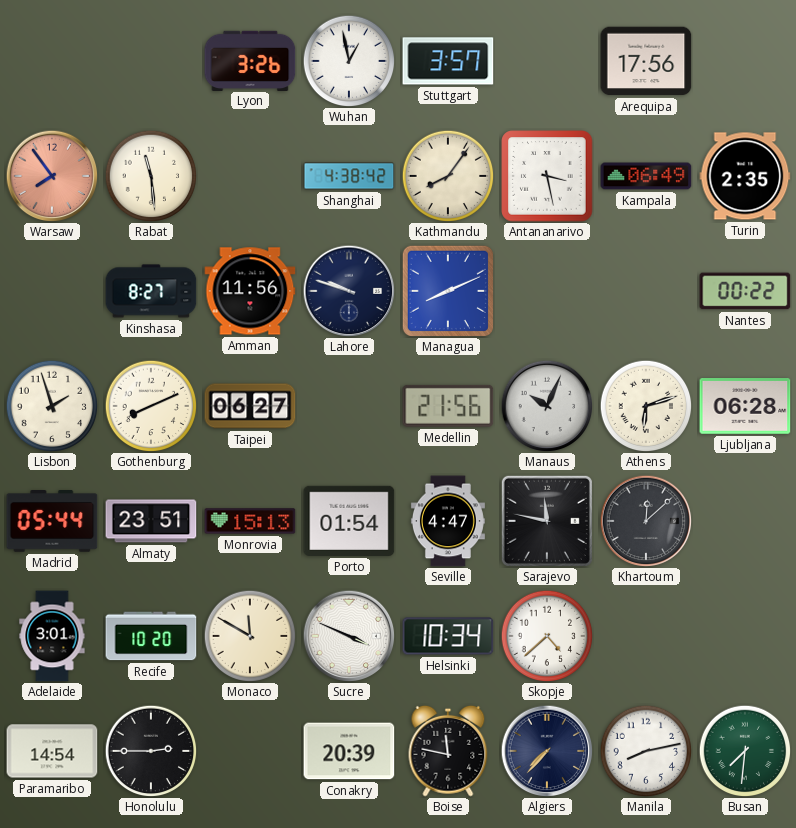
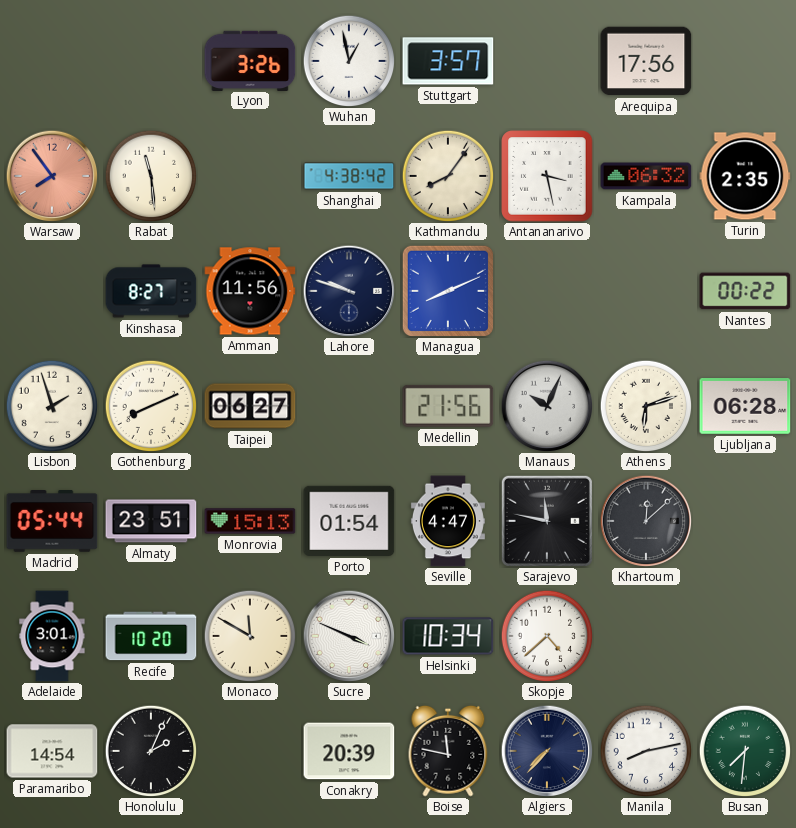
Kampala: 06:49 -> 06:32
Honolulu: 2:45 -> 2:04
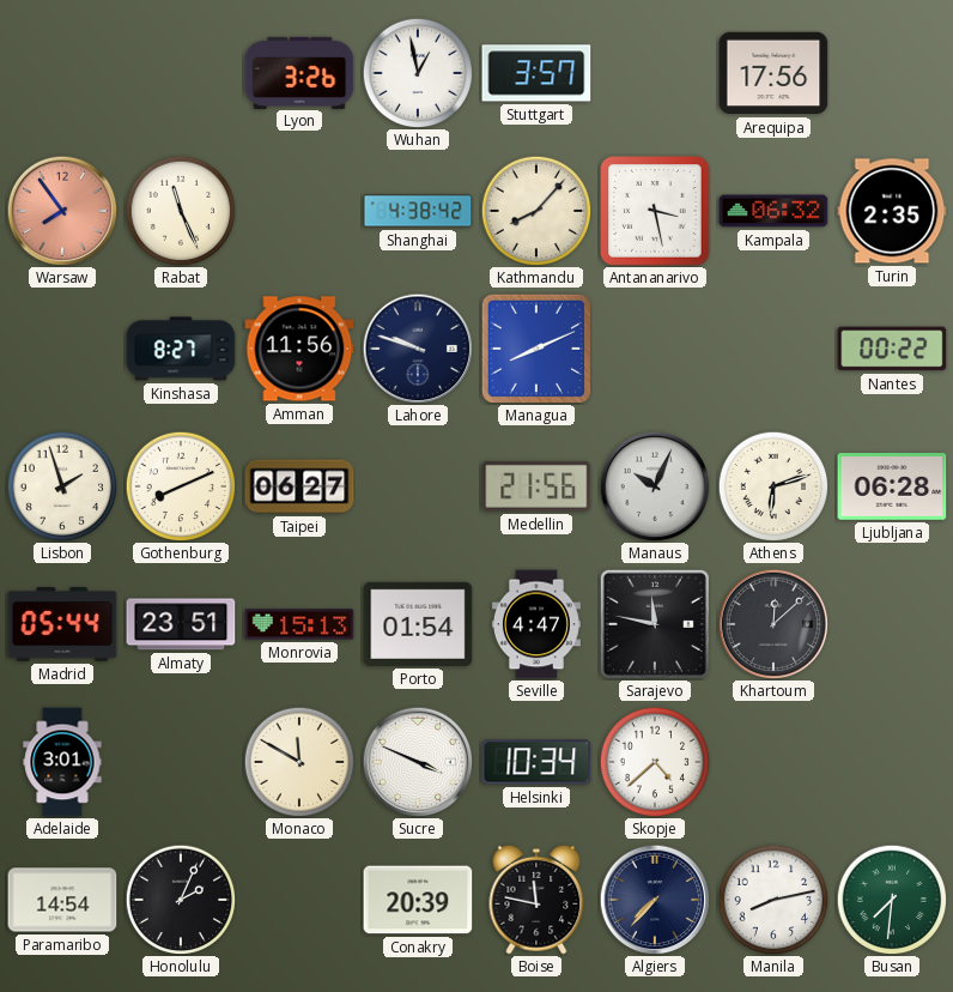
Rabat: 11:29 -> 11:26
Kathmandu: 8:06 -> 8:07
Recife: 10:20 -> none
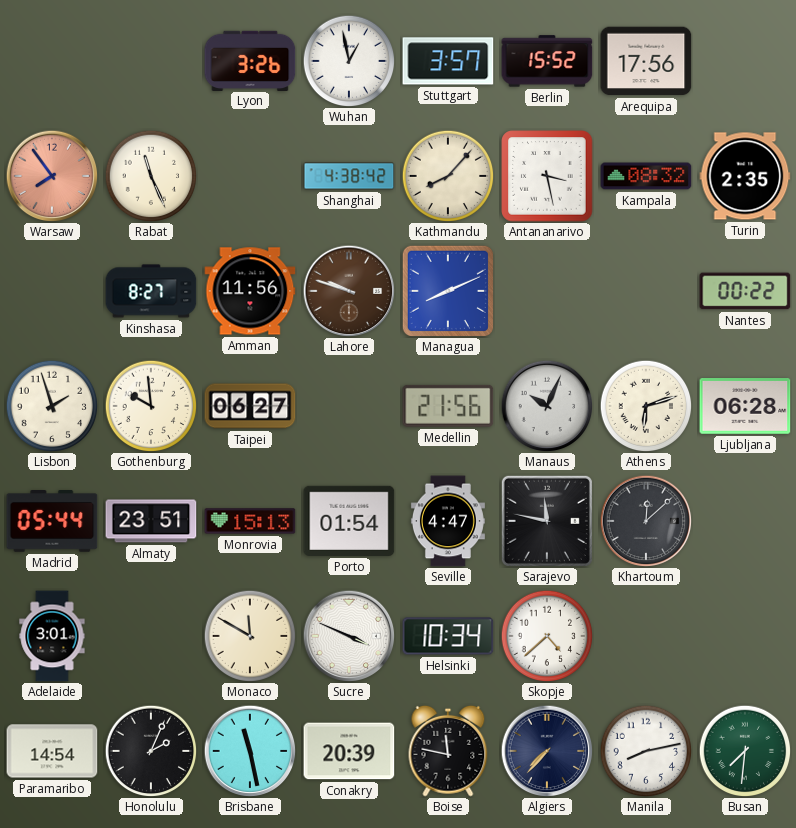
Berlin: none -> 15:52
Kampala: 06:32 -> 08:32
Lahore dial: navy -> brown
Gothenburg: 8:11 -> 9:59
Brisbane: none -> 11:28
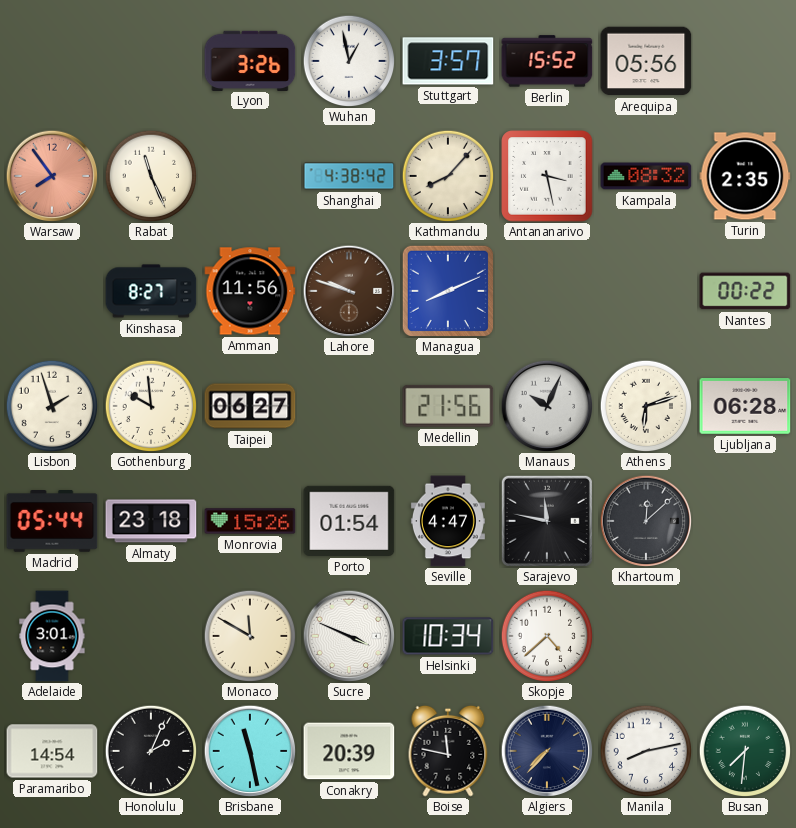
Arequipa: 17:56 -> 05:56
Almaty: 23:51 -> 23:18
Monrovia: 15:13 -> 15:26
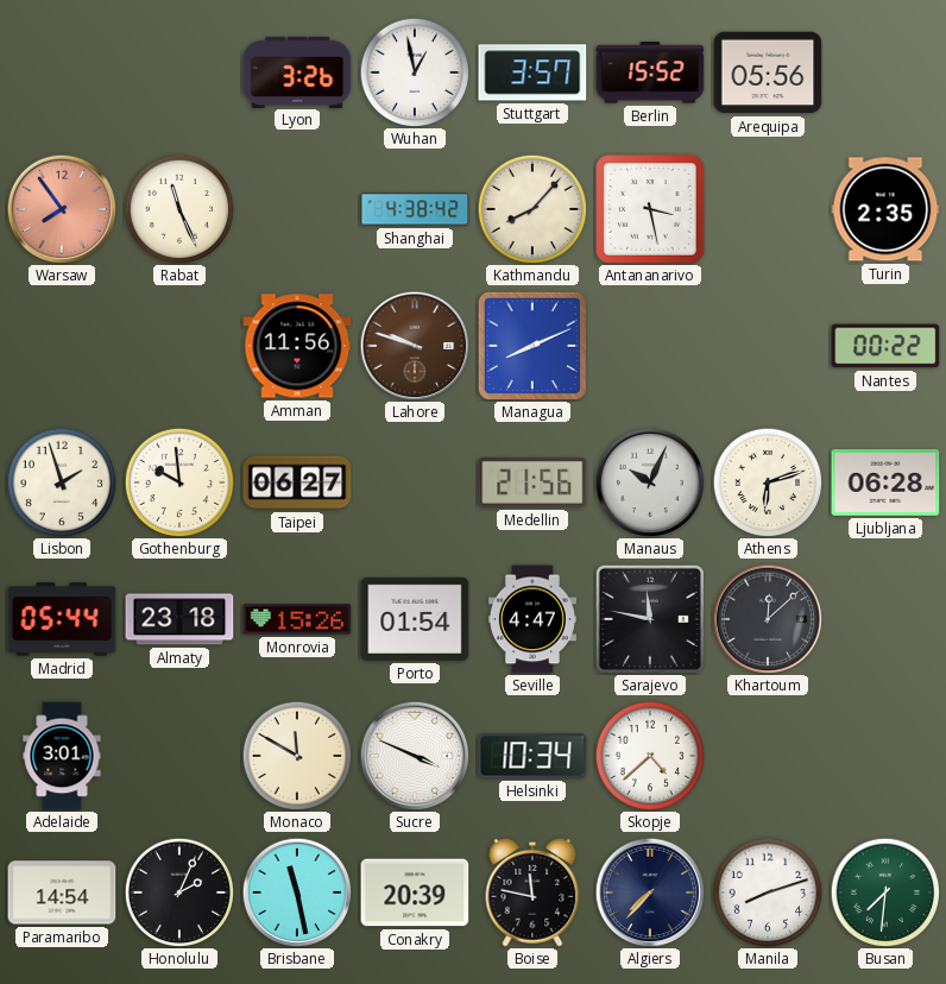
Kampala: 08:32 -> none
Kinshasa: 8:27 -> none
Manila: 8:13 -> 8:12
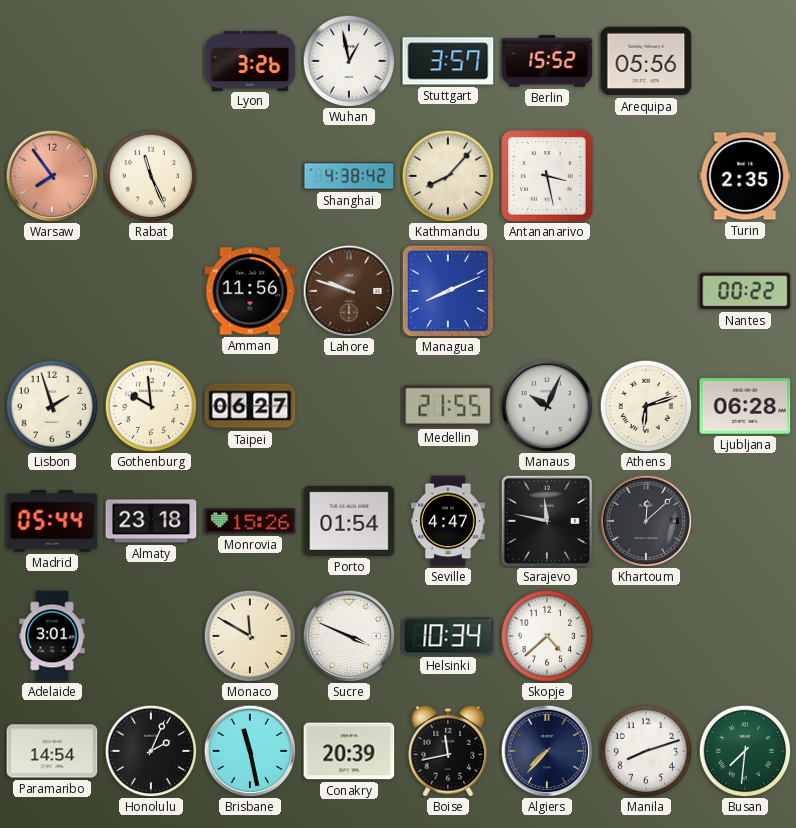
Medellin: 21:56 -> 21:55
Boise: 11:47 -> 11:43
